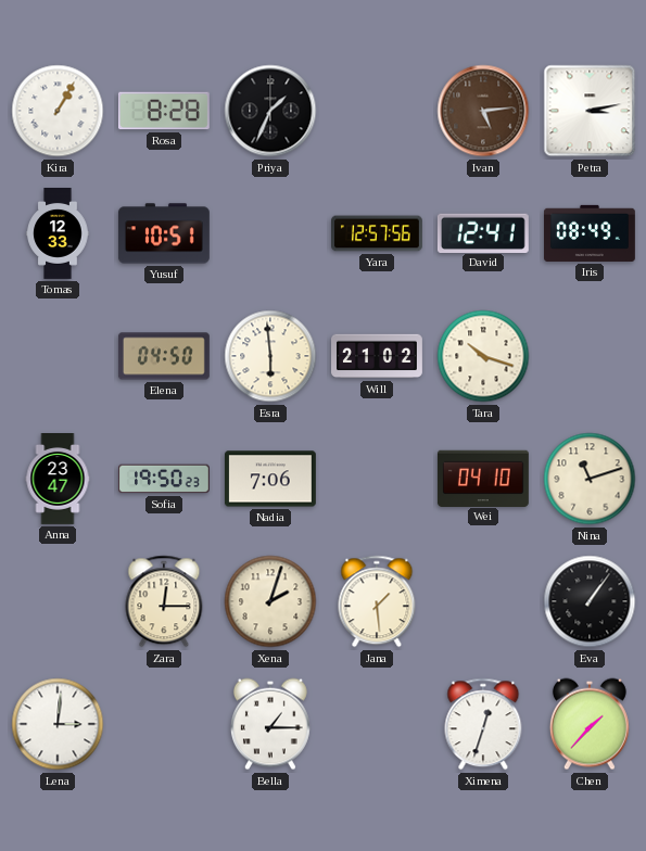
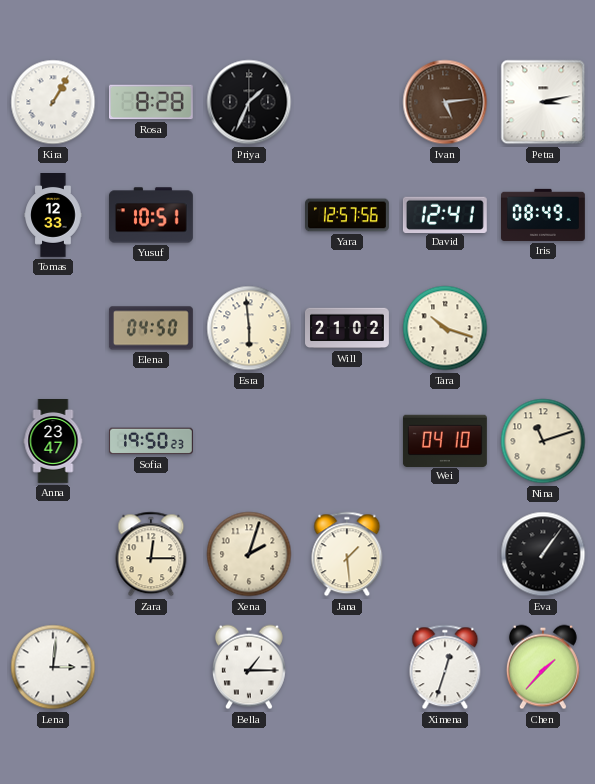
Nadia: 7:06 -> none
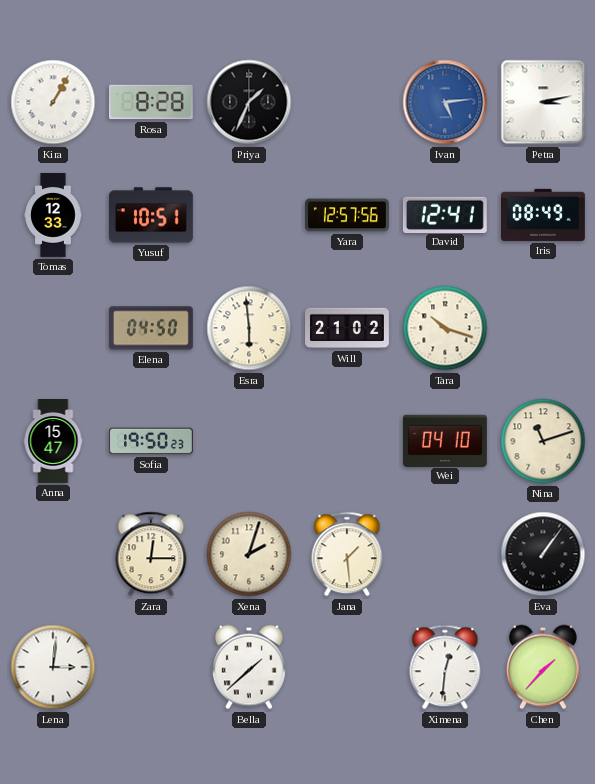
Ivan dial: brown -> blue
Anna: 23:47 -> 15:47
Bella: 1:15 -> 1:38
Ximena: 12:33 -> 12:31
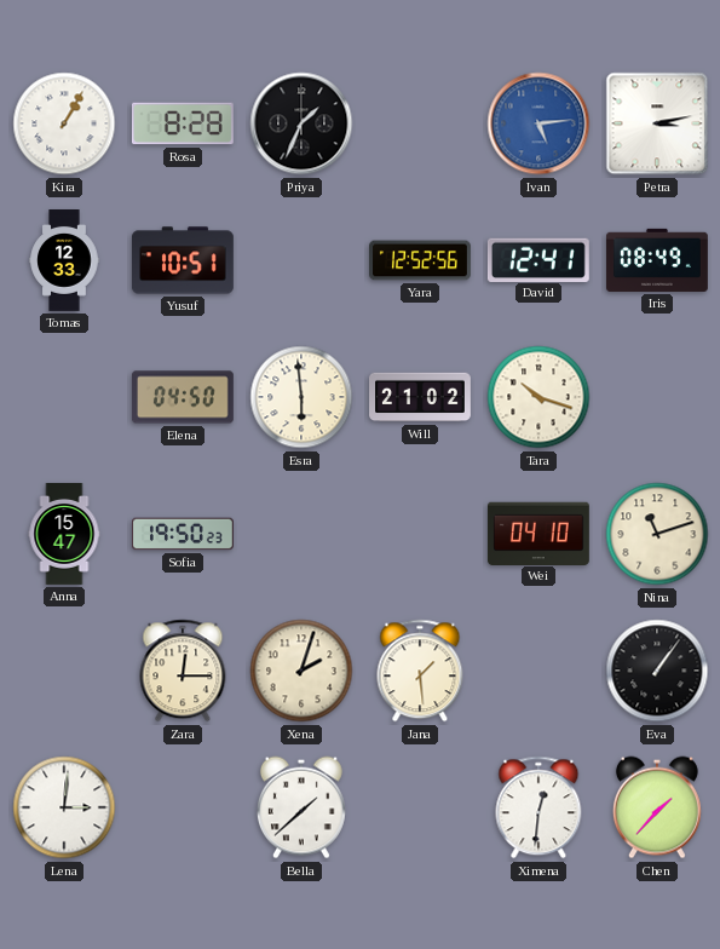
Yara: 12:57 -> 12:52
